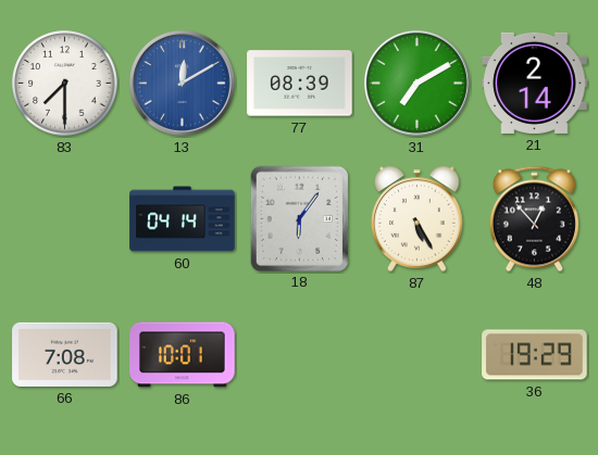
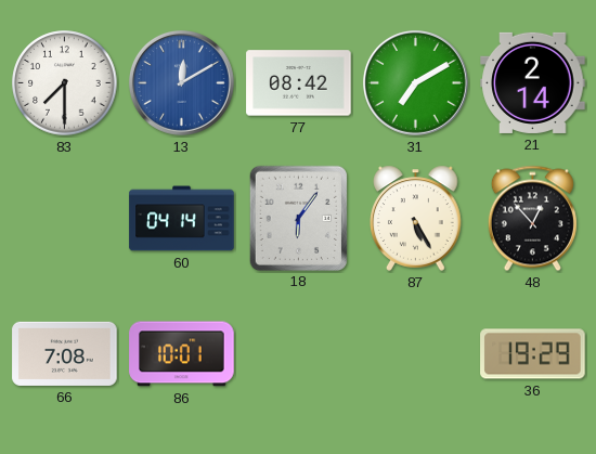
77: 08:39 -> 08:42
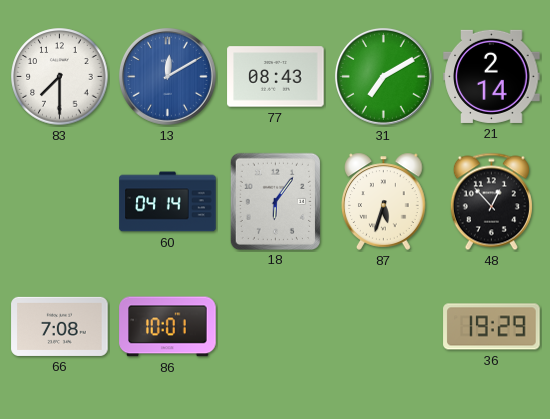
77: 08:42 -> 08:43
87: 5:25 -> 5:33
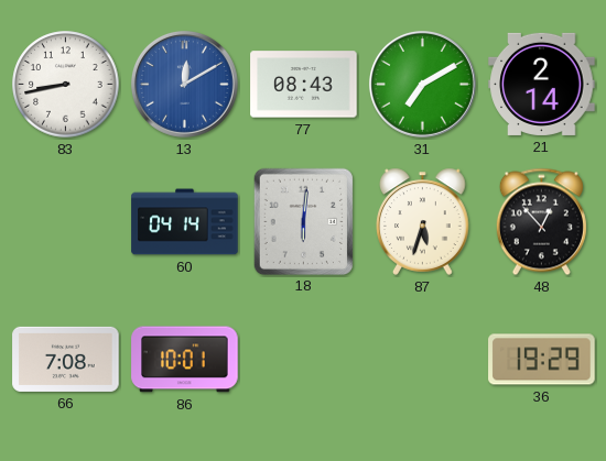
83: 7:30 -> 8:43
18: 6:06 -> 6:01
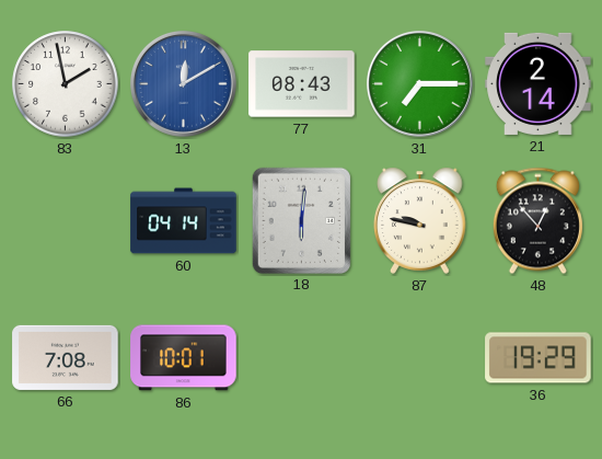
83: 8:43 -> 1:58
31: 7:10 -> 7:15
87: 5:33 -> 9:47
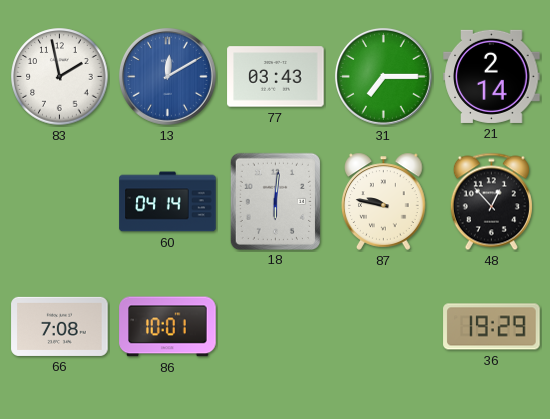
77: 08:43 -> 03:43
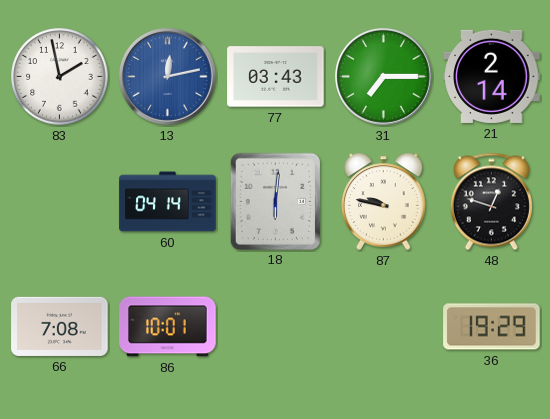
13: 12:10 -> 12:13
48: 12:53 -> 12:48
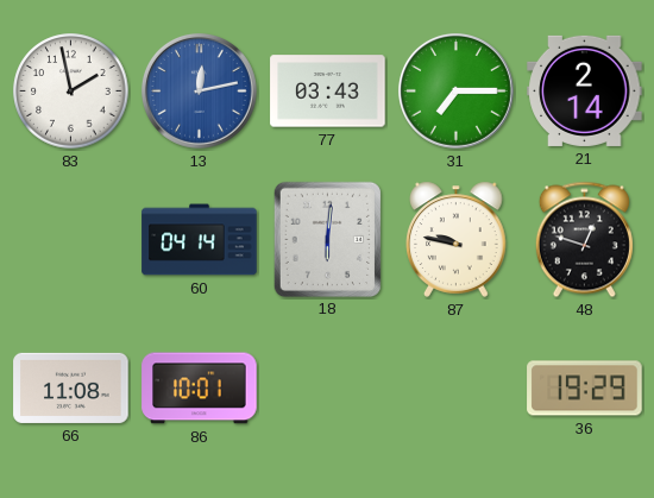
66: 7:08 -> 11:08
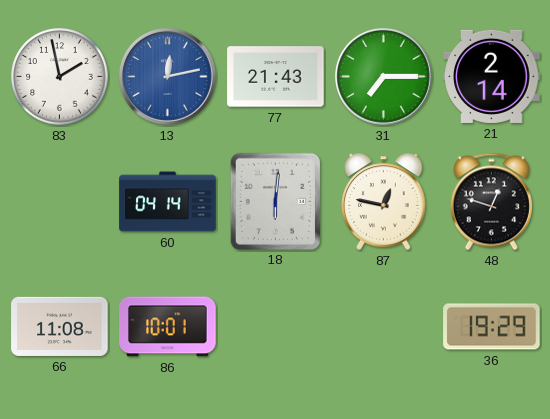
77: 03:43 -> 21:43
87: 9:47 -> 12:47
